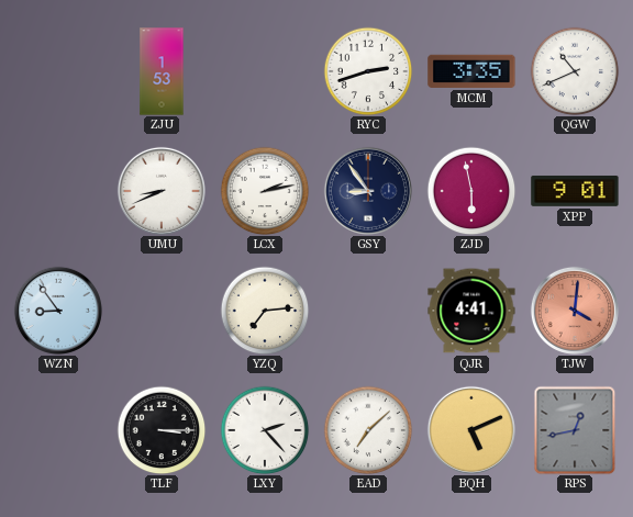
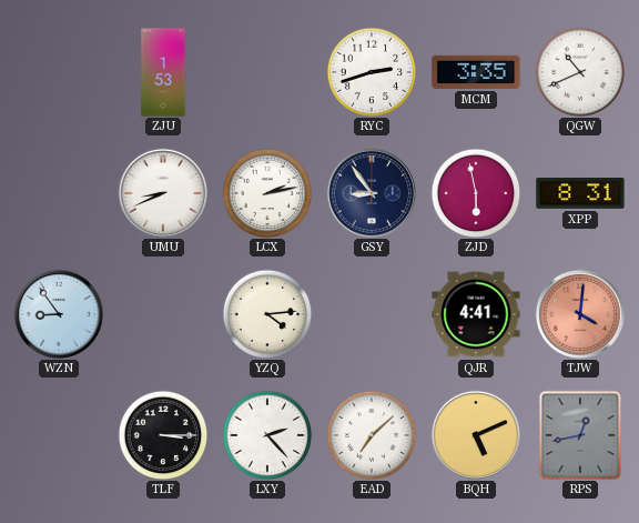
XPP: 9:01 -> 8:31
YZQ: 7:14 -> 4:14
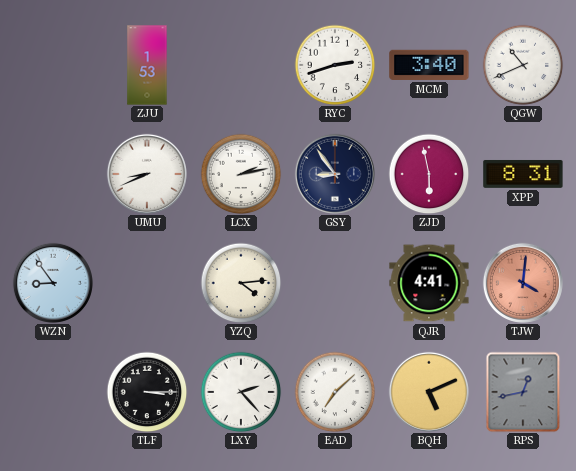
MCM: 3:35 -> 3:40
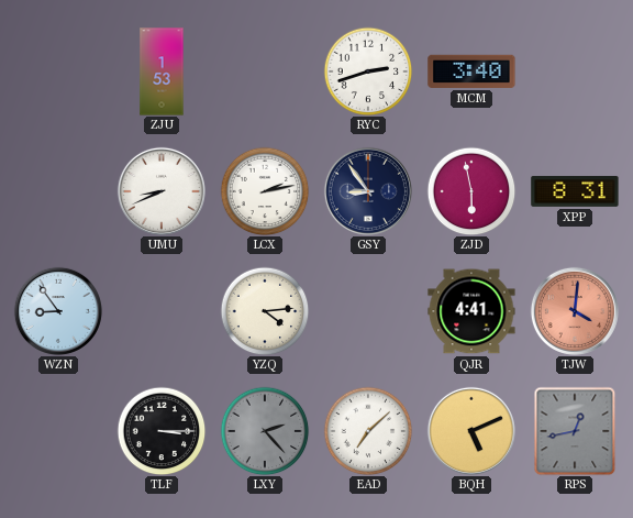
QGW: 10:41 -> none
LXY dial: white -> grey
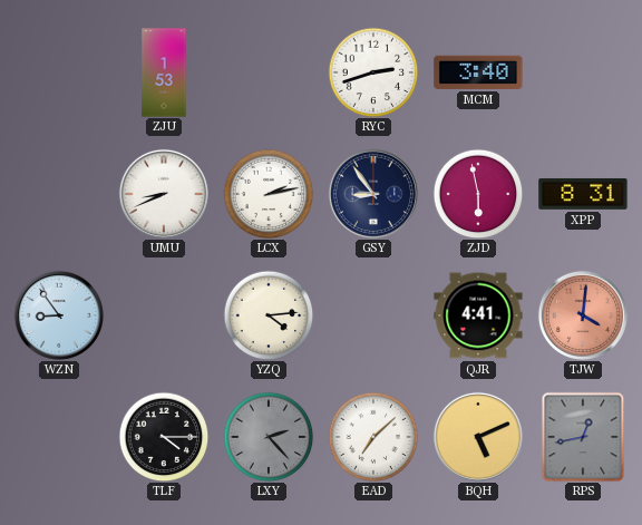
TLF: 3:15 -> 4:15
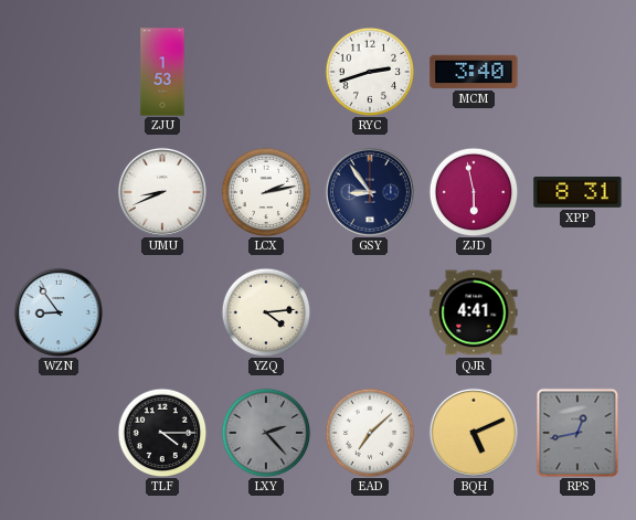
TJW: 4:01 -> none
